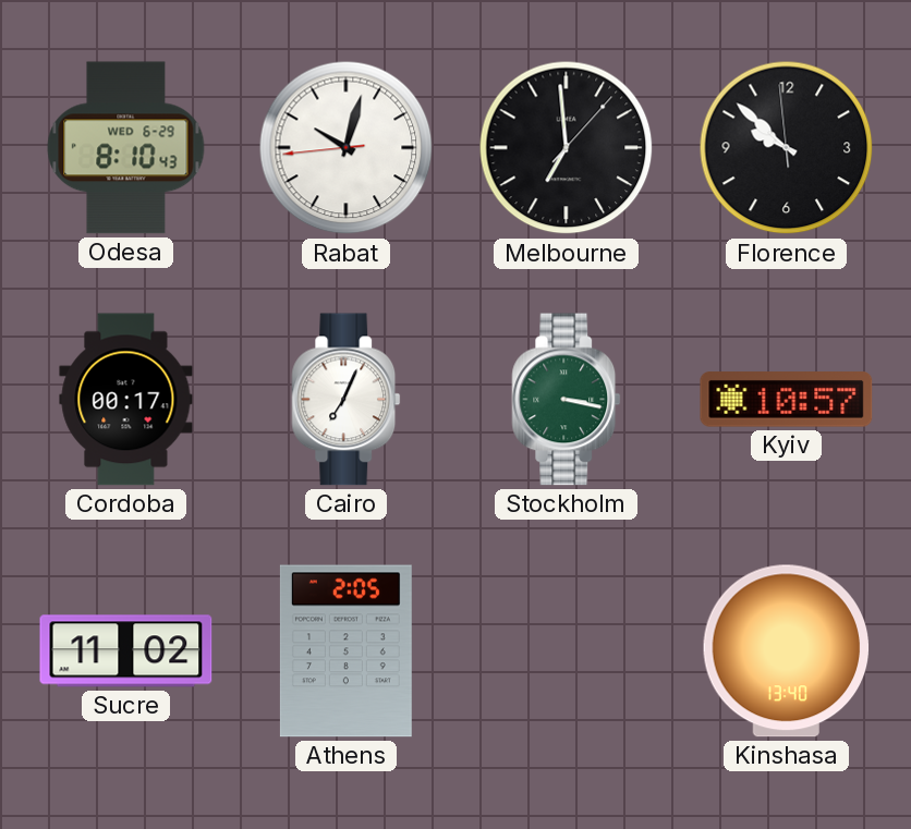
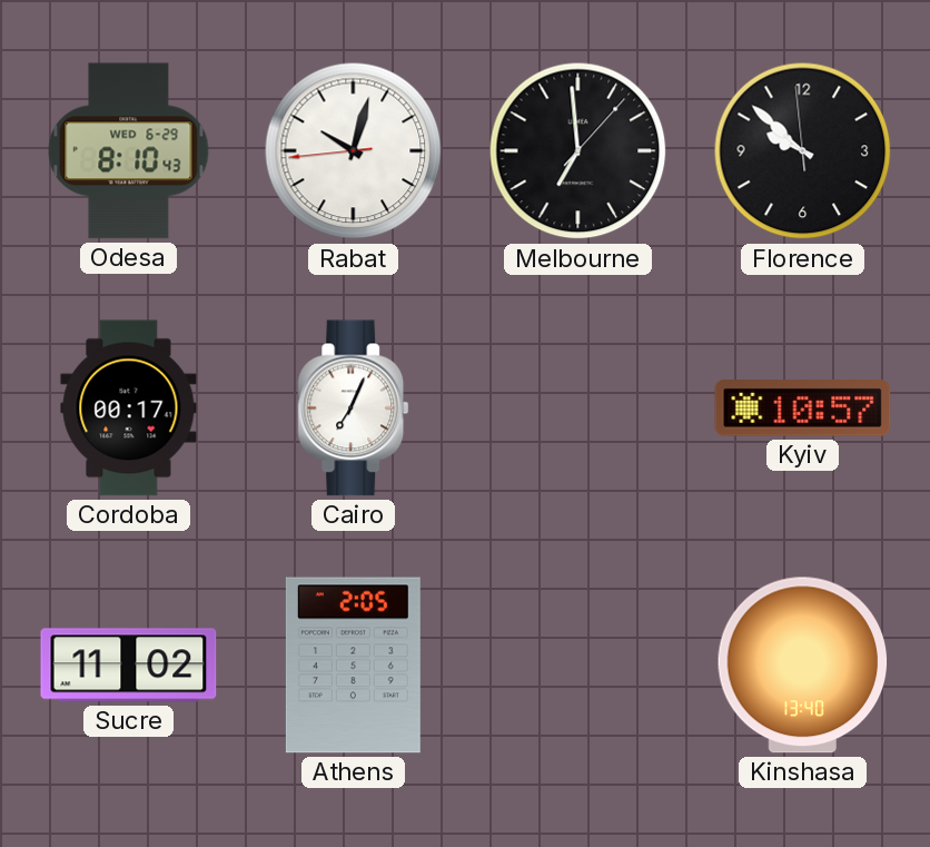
Stockholm: 3:17 -> none
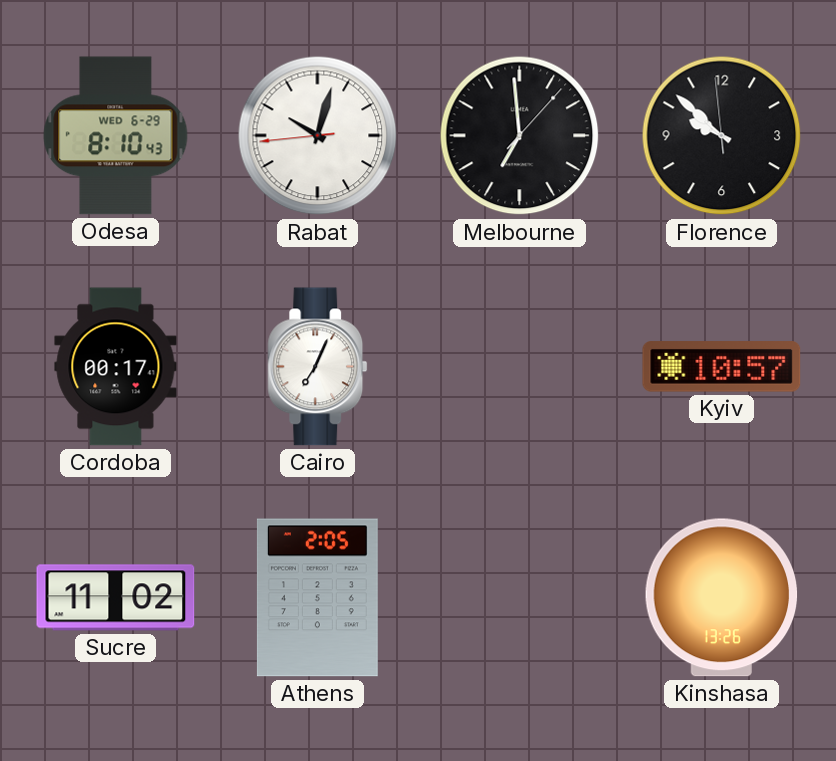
Kinshasa: 13:40 -> 13:26
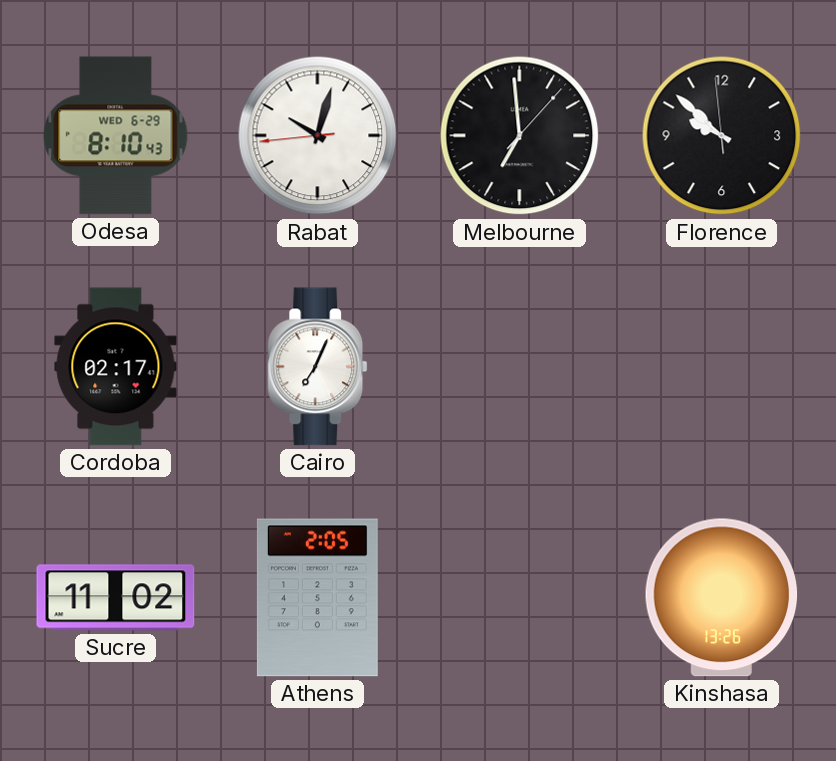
Cordoba: 00:17 -> 02:17
Kyiv: 10:57 -> none
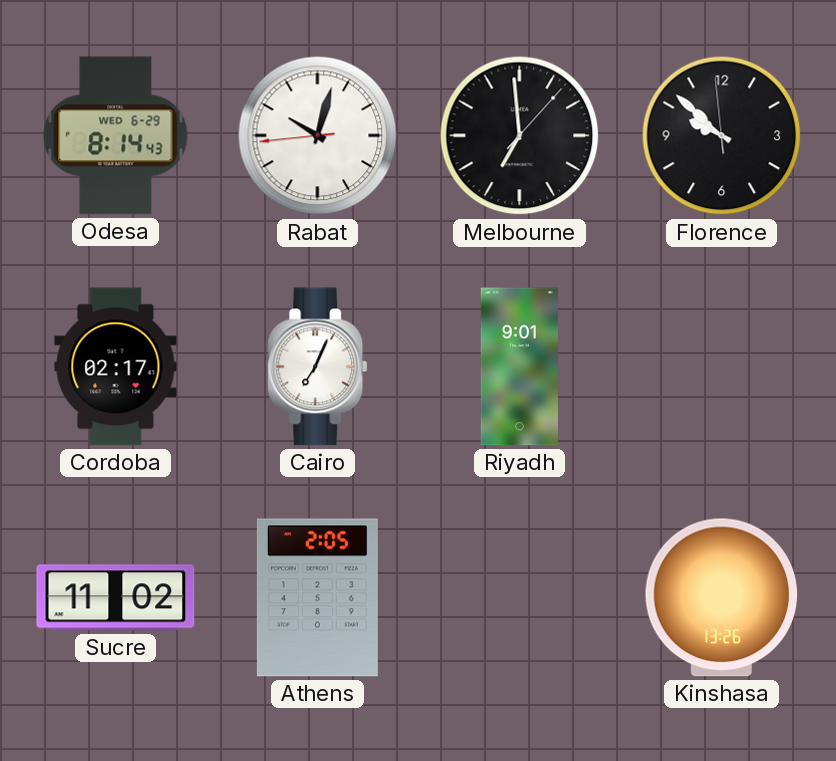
Odesa: 8:10 -> 8:14
Riyadh: none -> 9:01
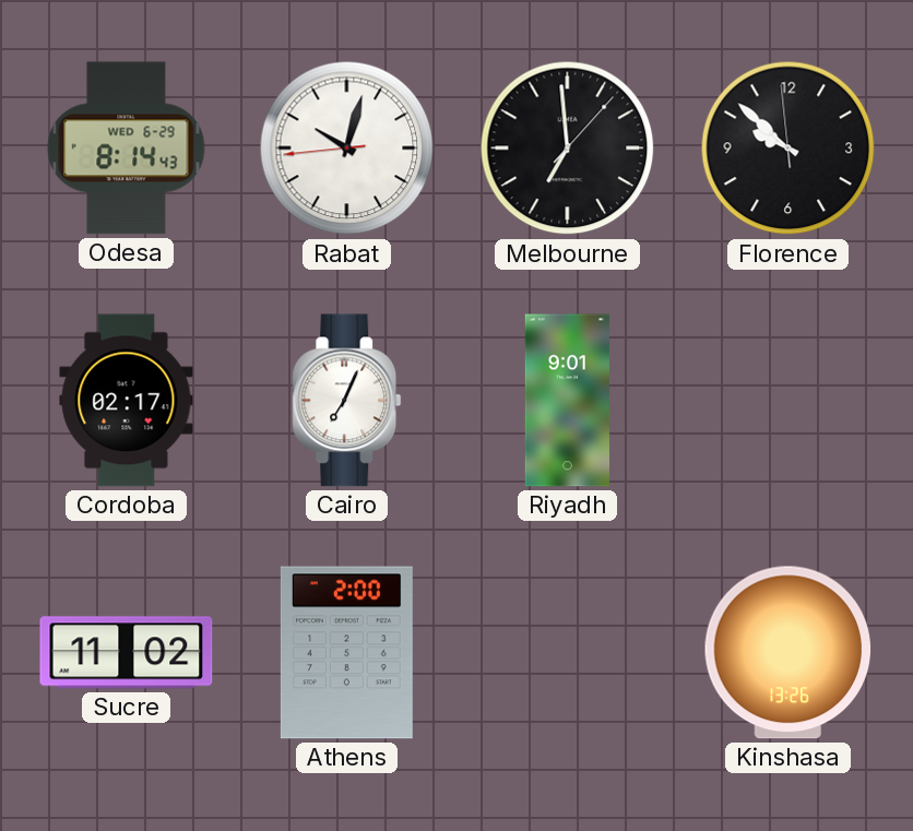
Athens: 2:05 -> 2:00
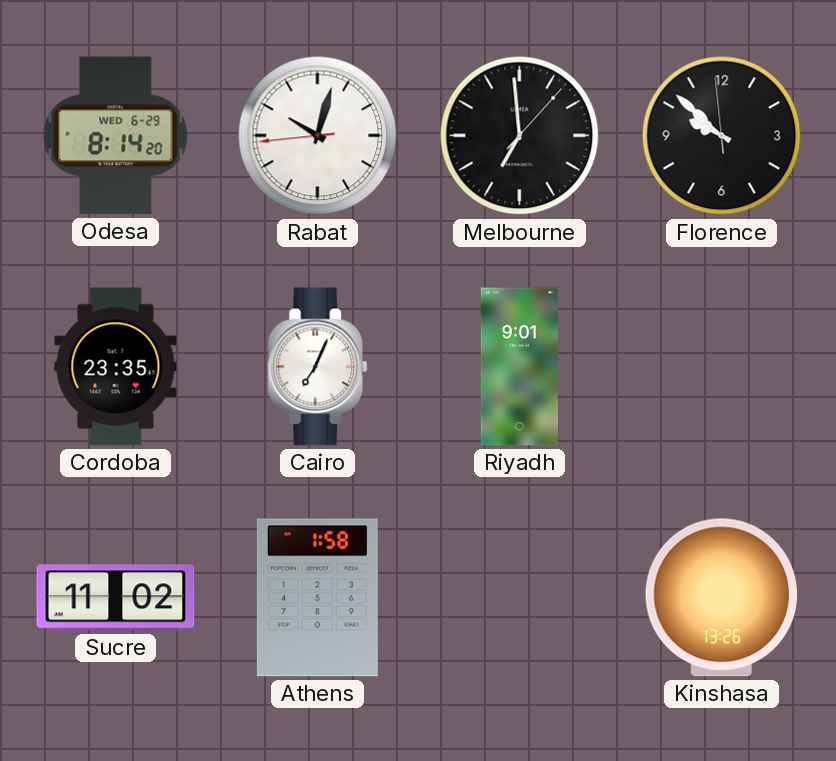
Odesa: 8:14:43 -> 8:14:20
Cordoba: 02:17 -> 23:35
Athens: 2:00 -> 1:58
